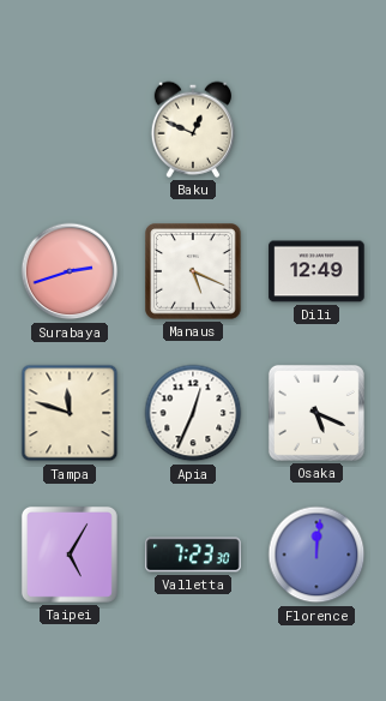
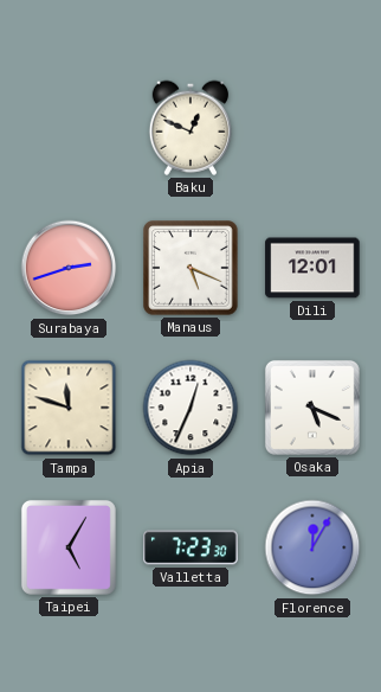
Dili: 12:49 -> 12:01
Florence: 12:01 -> 12:05
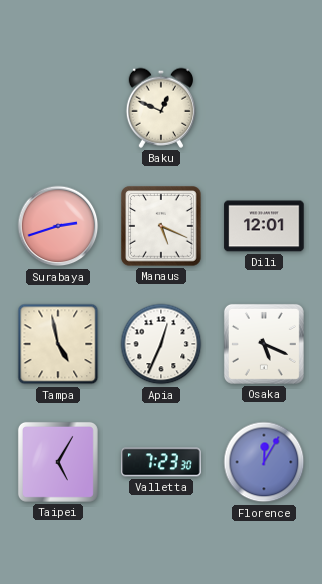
Tampa: 11:48 -> 4:58
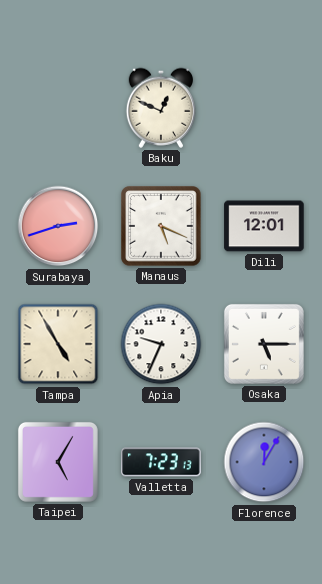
Tampa: 4:58 -> 4:55
Apia: 12:34 -> 9:34
Osaka: 5:19 -> 5:15
Valletta: 7:23:30 -> 7:23:13
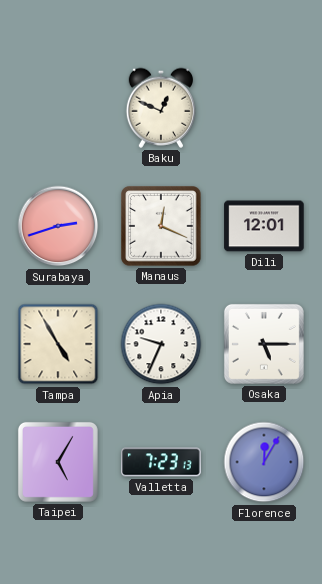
Manaus: 5:19 -> 12:19
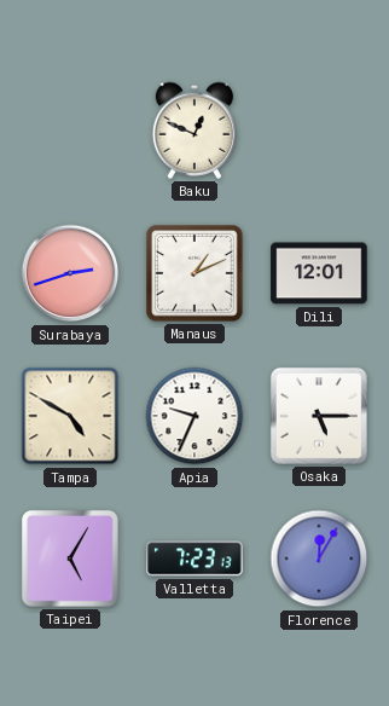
Manaus: 12:19 -> 1:11
Tampa: 4:55 -> 4:50
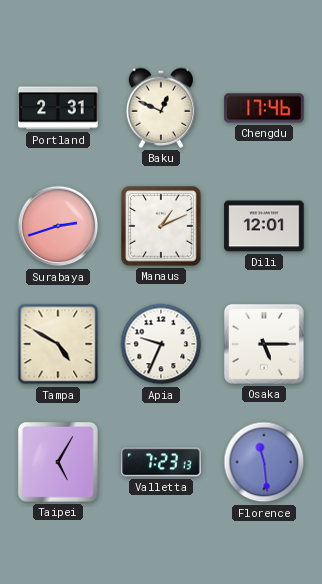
Portland: none -> 2:31
Chengdu: none -> 17:46
Florence: 12:05 -> 11:29
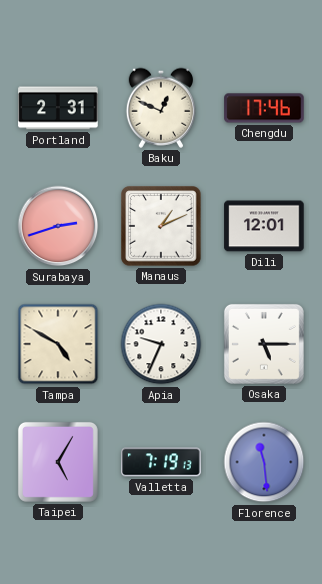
Valletta: 7:23 -> 7:19
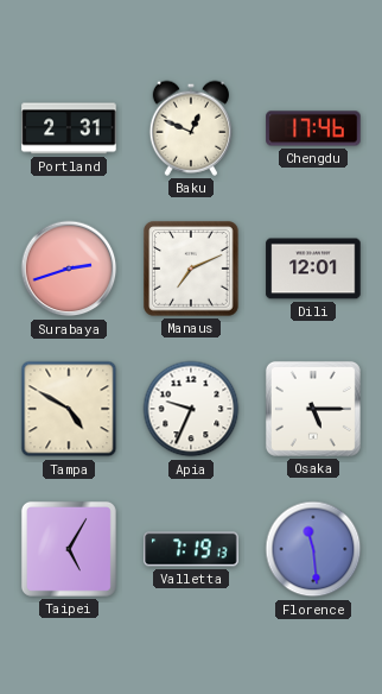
Manaus: 1:11 -> 7:11
